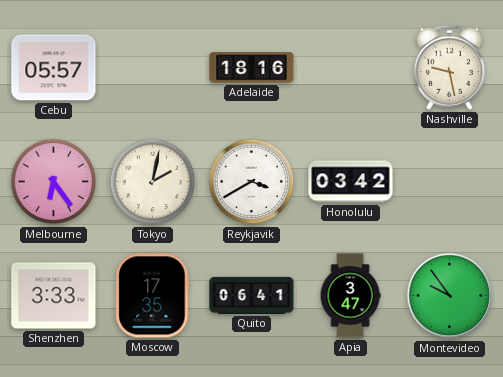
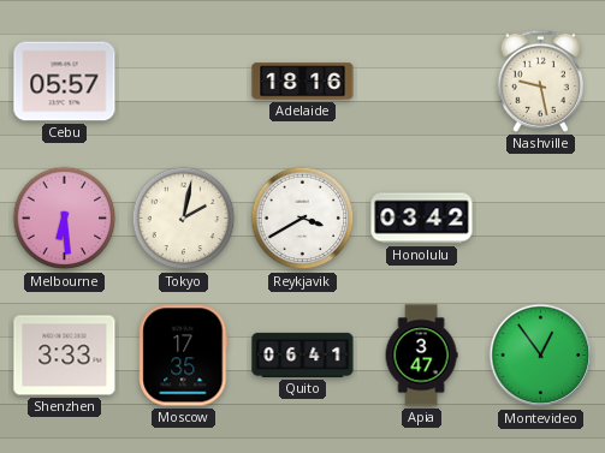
Melbourne: 6:24 -> 6:29
Montevideo: 9:54 -> 12:54
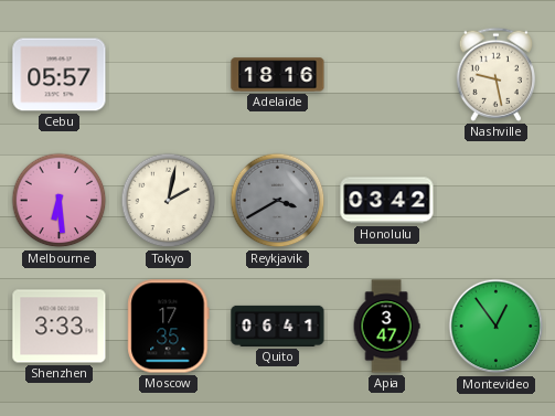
Reykjavik dial: white -> grey
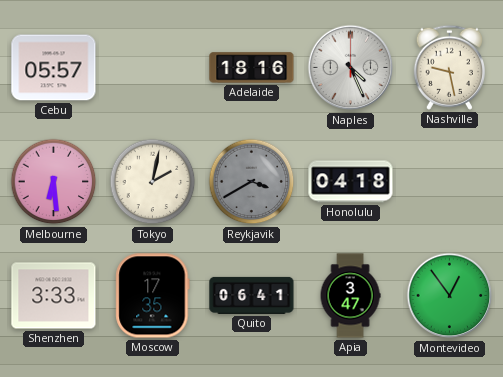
Naples: none -> 4:26
Honolulu: 03:42 -> 04:18
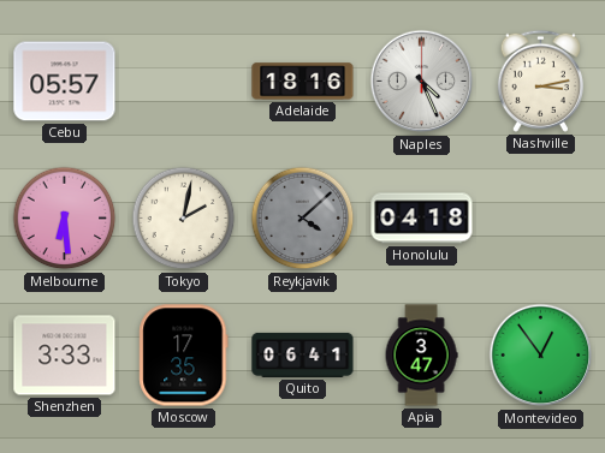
Nashville: 9:28 -> 3:13
Reykjavik: 3:40 -> 4:08
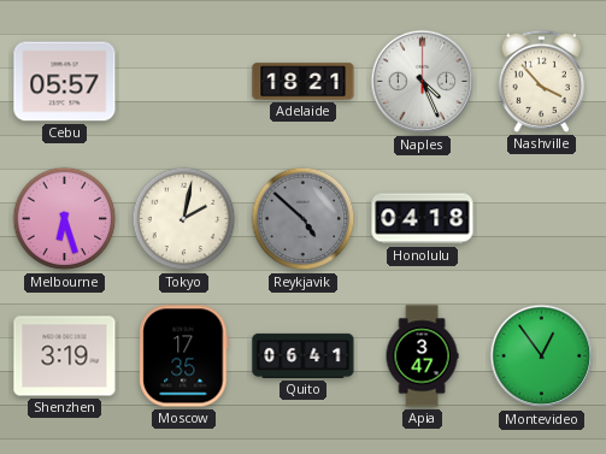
Adelaide: 18:16 -> 18:21
Nashville: 3:13 -> 3:53
Melbourne: 6:29 -> 6:27
Reykjavik: 4:08 -> 4:52
Shenzhen: 3:33 -> 3:19
